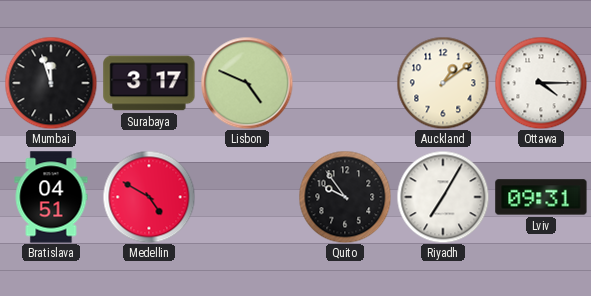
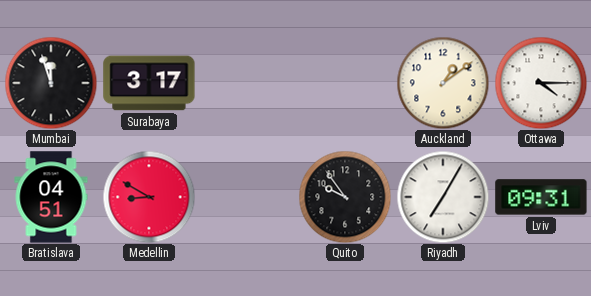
Lisbon: 4:49 -> none
Medellin: 4:50 -> 8:50
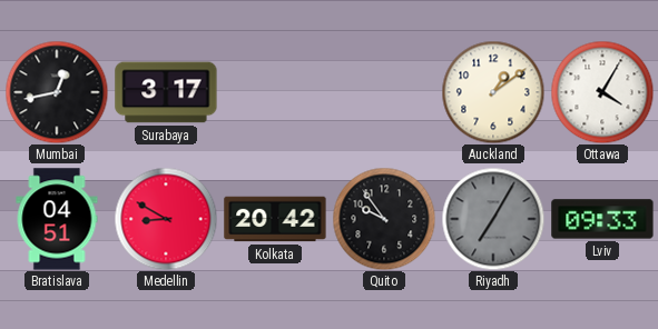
Mumbai: 11:57 -> 12:43
Ottawa: 4:15 -> 4:05
Kolkata: none -> 20:42
Riyadh dial: white -> grey
Lviv: 09:31 -> 09:33
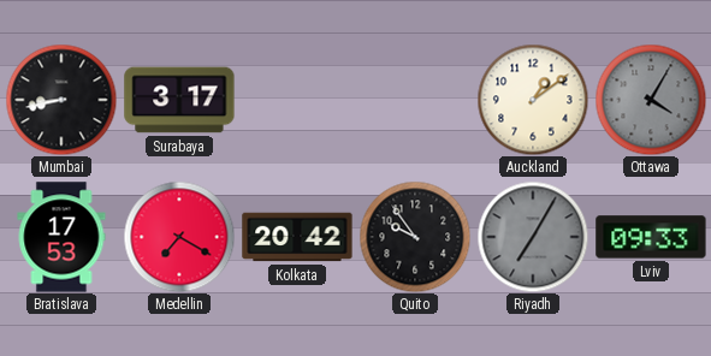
Mumbai: 12:43 -> 8:43
Ottawa dial: white -> grey
Bratislava: 04:51 -> 17:53
Medellin: 8:50 -> 7:20
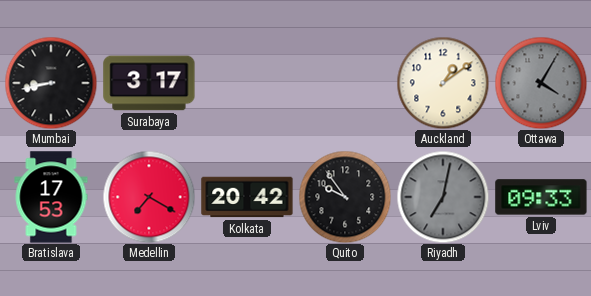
Riyadh: 7:05 -> 7:02
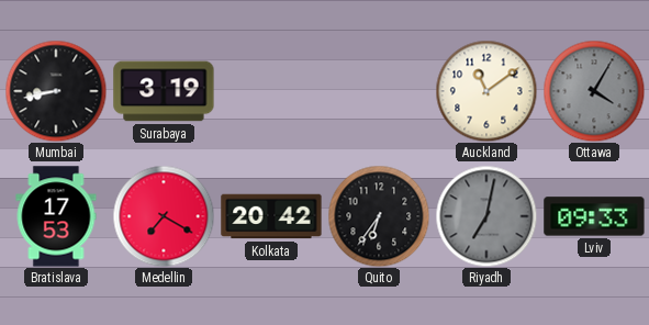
Surabaya: 3:17 -> 3:19
Auckland: 1:09 -> 11:09
Quito: 9:54 -> 6:36
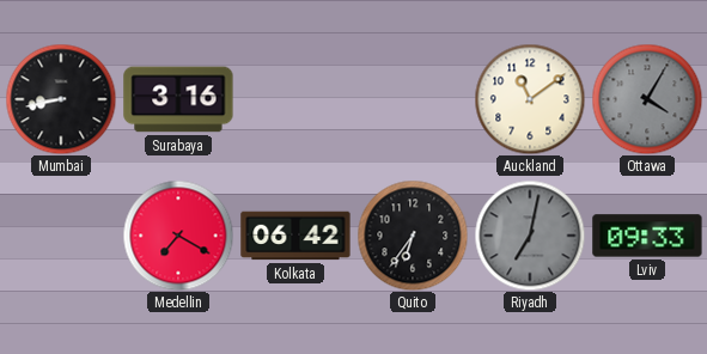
Surabaya: 3:19 -> 3:16
Bratislava: 17:53 -> none
Kolkata: 20:42 -> 06:42
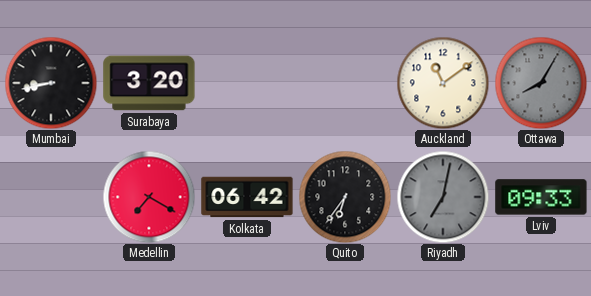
Surabaya: 3:16 -> 3:20
Ottawa: 4:05 -> 8:05
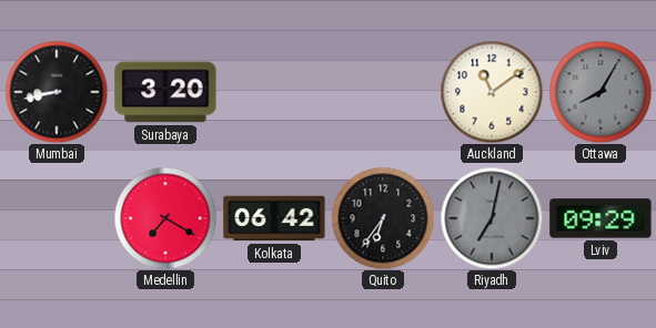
Lviv: 09:33 -> 09:29
